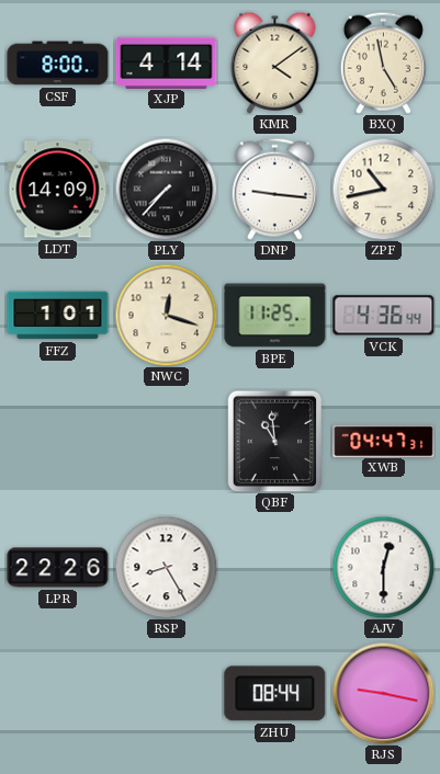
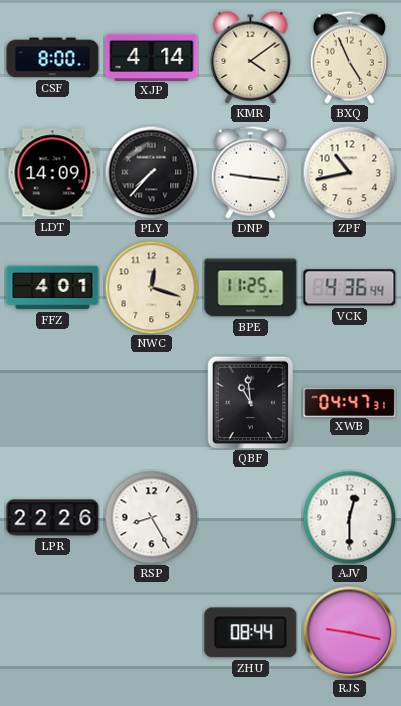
BXQ: 4:58 -> 4:56
FFZ: 1:01 -> 4:01
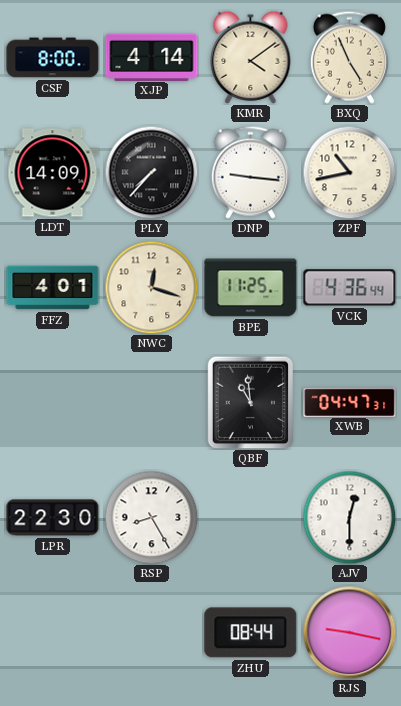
LPR: 22:26 -> 22:30
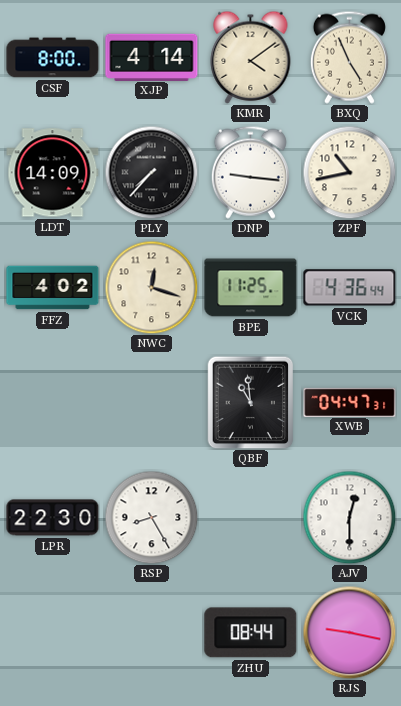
FFZ: 4:01 -> 4:02
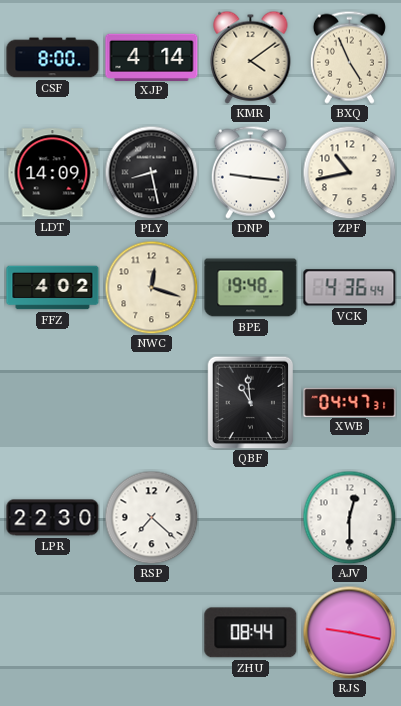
PLY: 7:37 -> 8:28
BPE: 11:25 -> 19:48
RSP: 8:25 -> 7:22
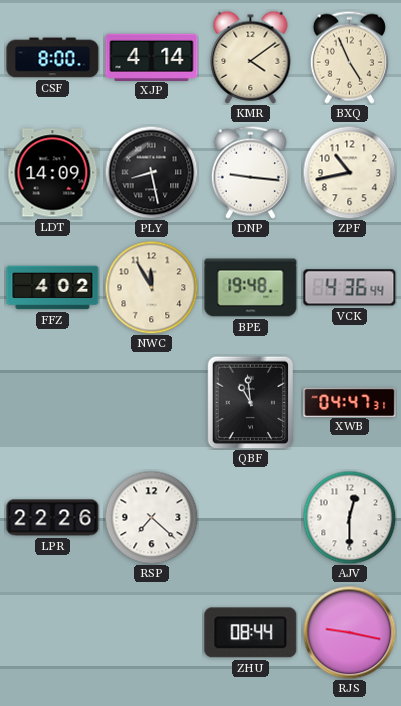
NWC: 12:18 -> 11:55
LPR: 22:30 -> 22:26
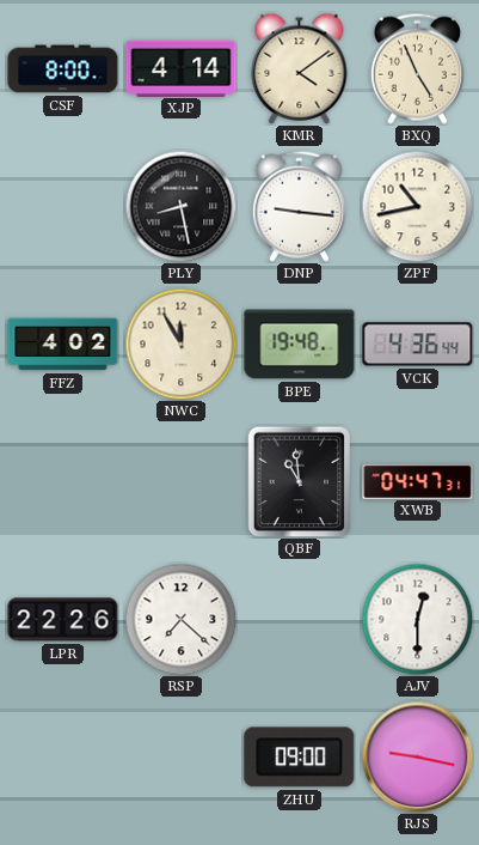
LDT: 14:09 -> none
ZHU: 08:44 -> 09:00
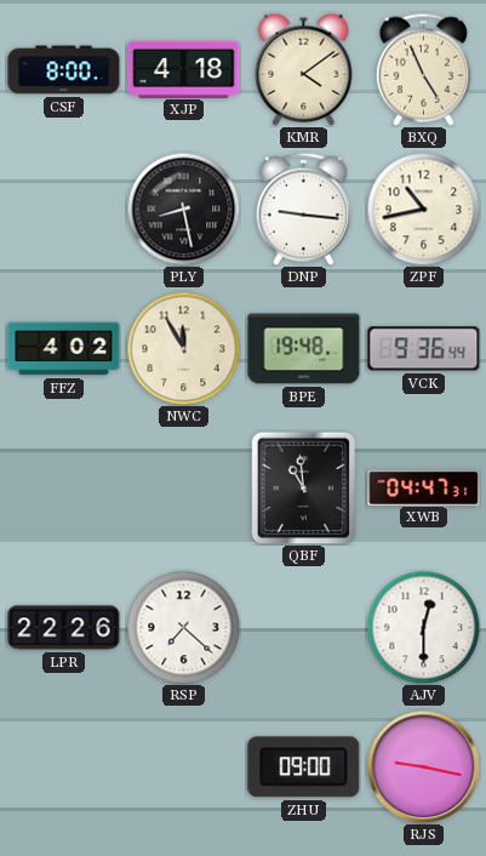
XJP: 4:14 -> 4:18
VCK: 4:36 -> 9:36
